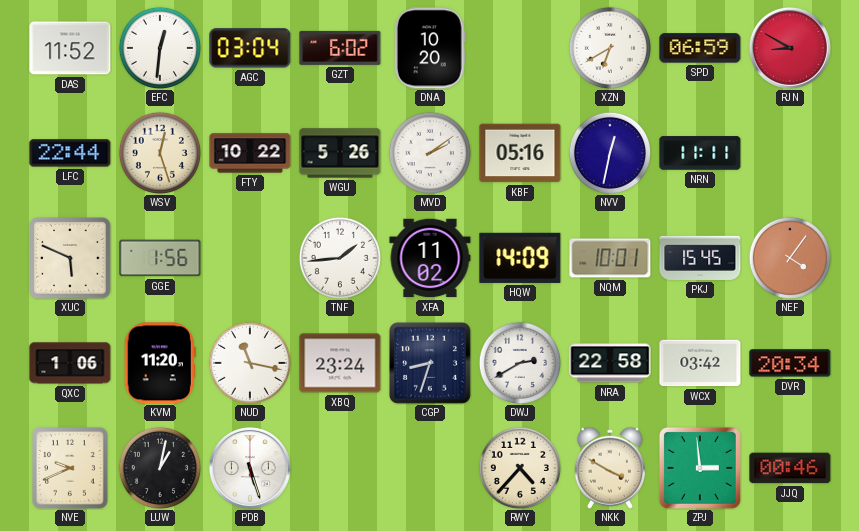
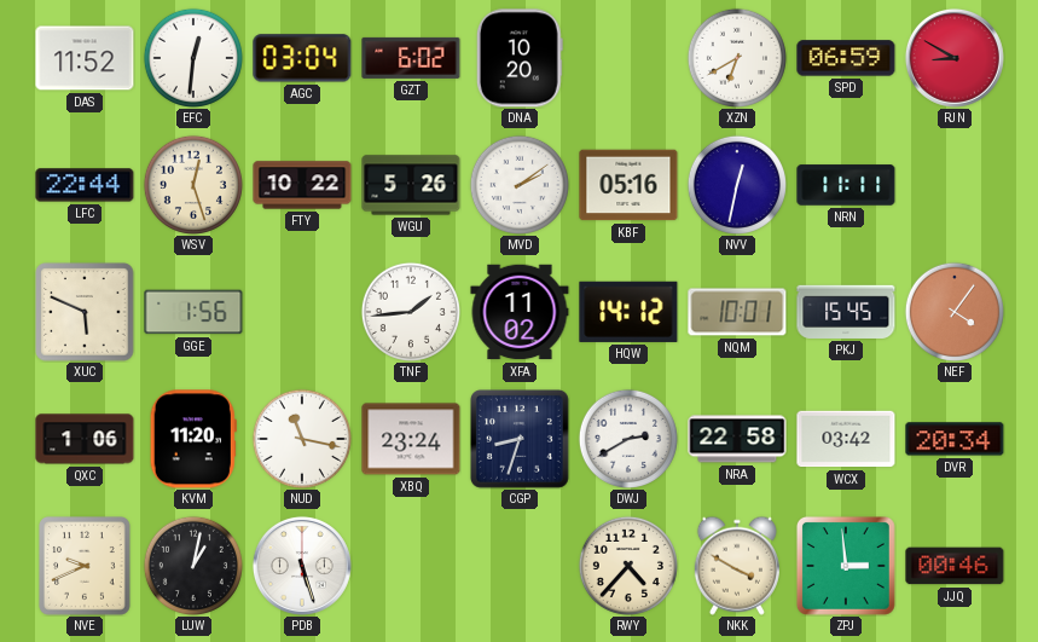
HQW: 14:09 -> 14:12
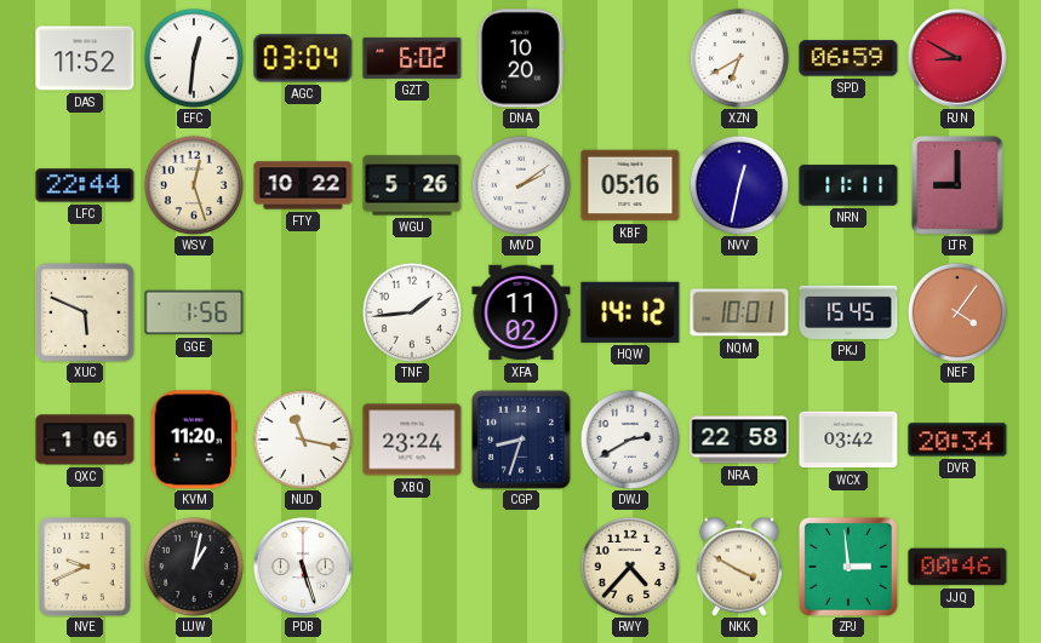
LTR: none -> 9:00
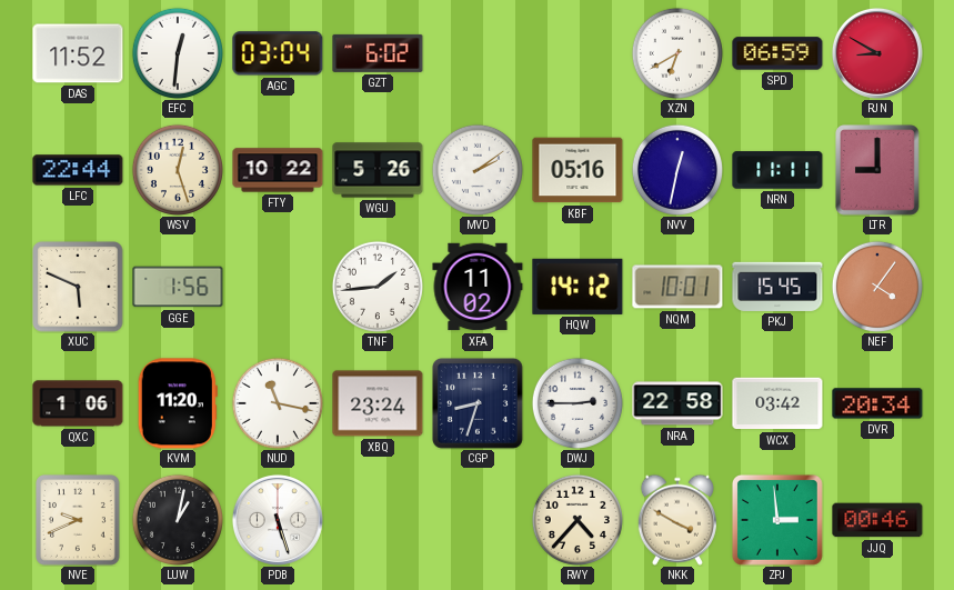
DNA: 10:20 -> none
DWJ: 2:40 -> 2:45
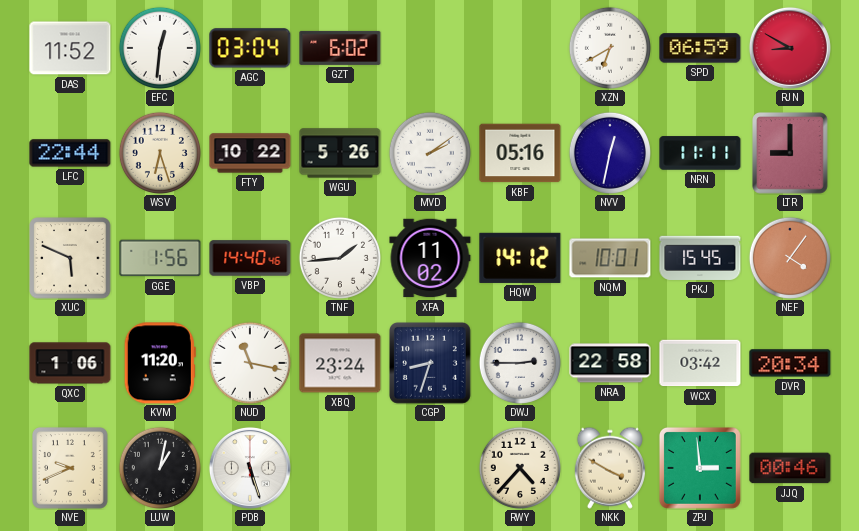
WSV: 12:27 -> 6:27
VBP: none -> 14:40
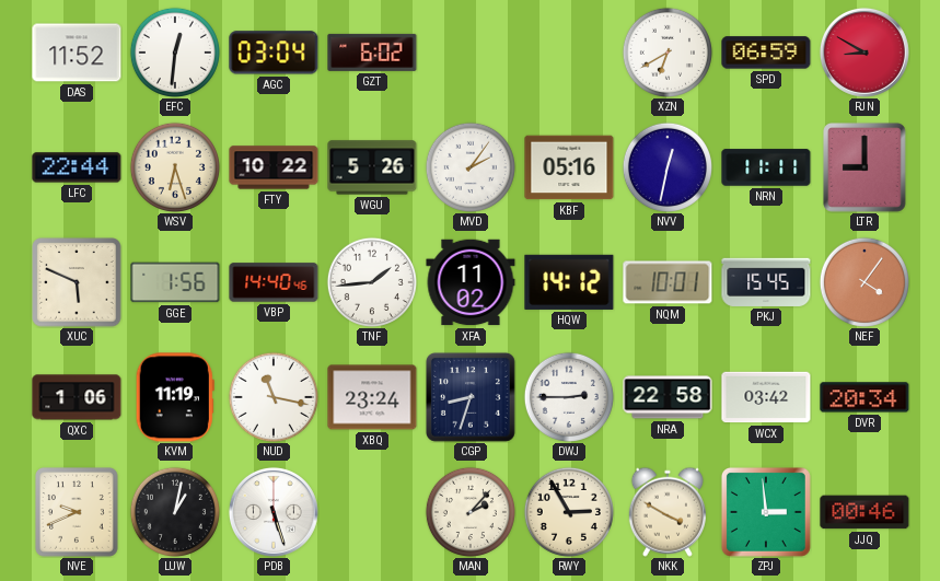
MVD: 2:09 -> 2:06
KVM: 11:20 -> 11:19
MAN: none -> 2:07
RWY: 4:37 -> 2:55
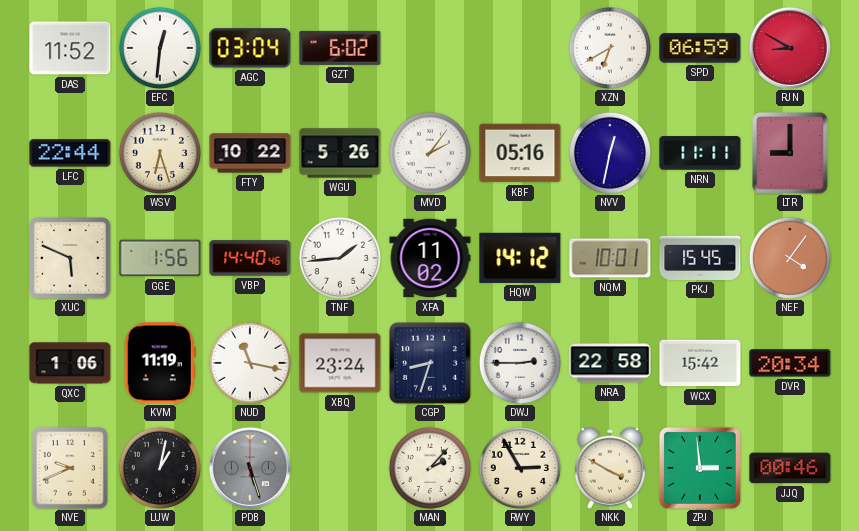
WCX: 03:42 -> 15:42
PDB dial: white -> grey
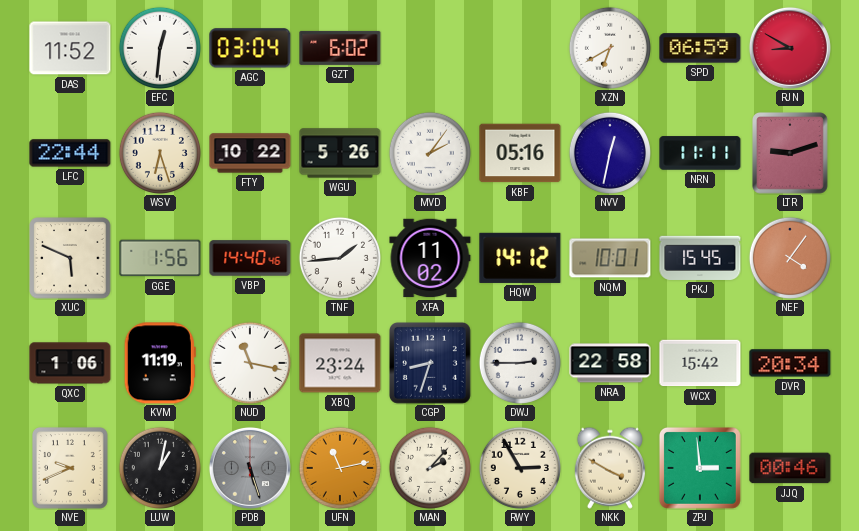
LTR: 9:00 -> 9:12
UFN: none -> 11:13
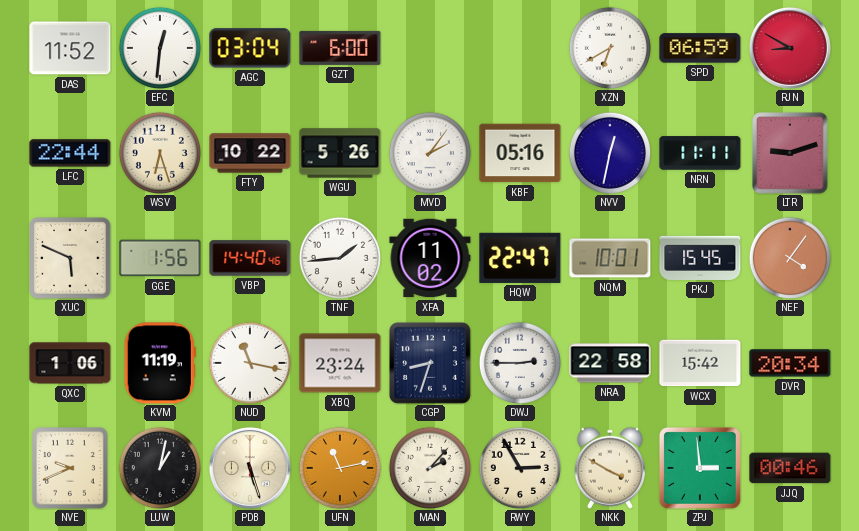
GZT: 6:02 -> 6:00
HQW: 14:12 -> 22:47
PDB dial: grey -> cream
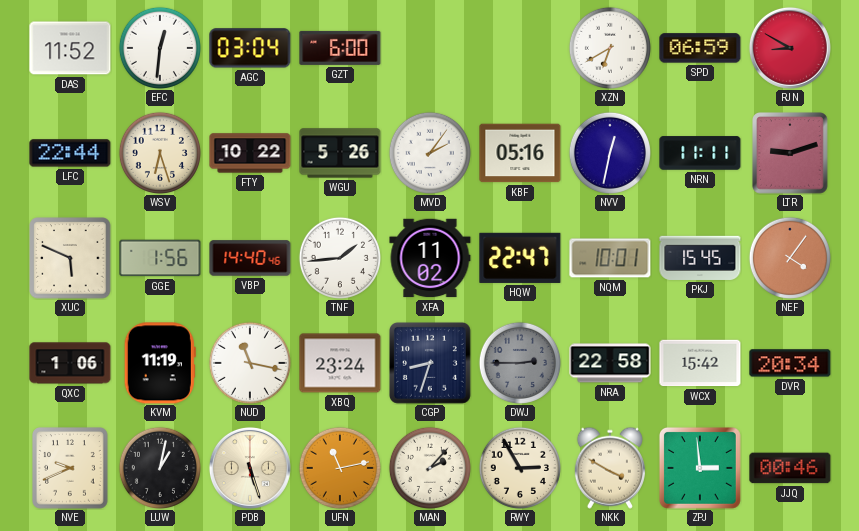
DWJ dial: white -> grey
